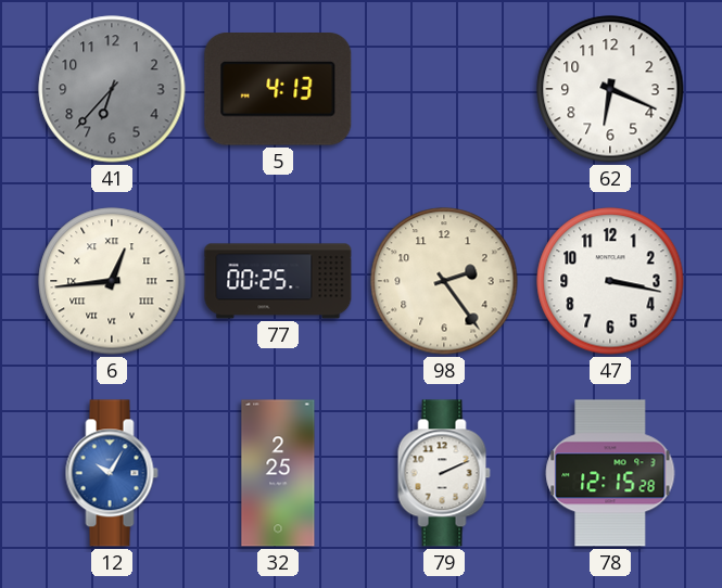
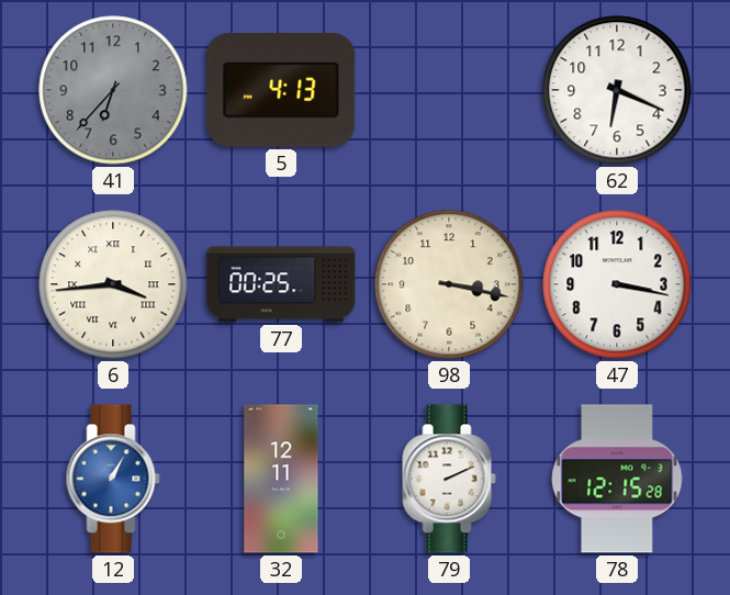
6: 12:44 -> 3:44
98: 2:24 -> 3:17
12: 10:05 -> 1:05
32: 2:25 -> 12:11
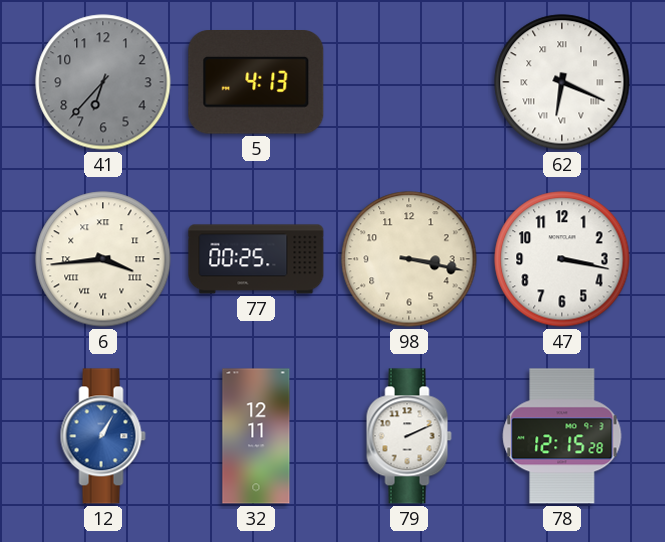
62 numerals: Arabic -> Roman
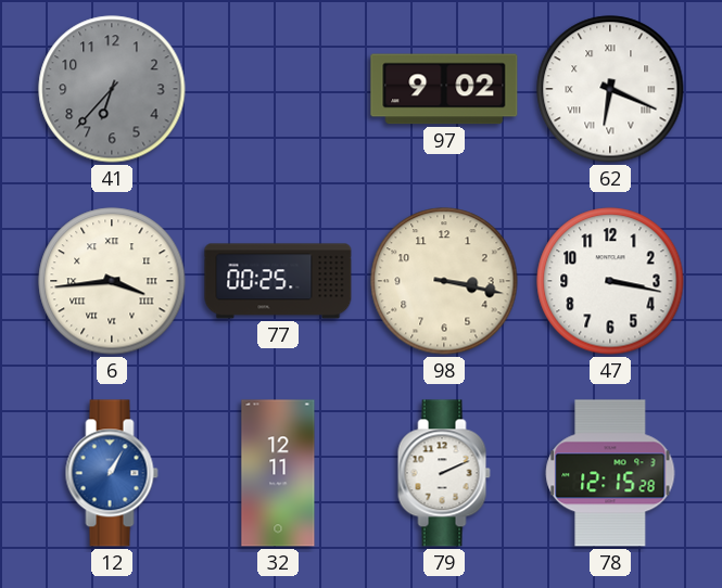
5: 4:13 -> none
97: none -> 9:02
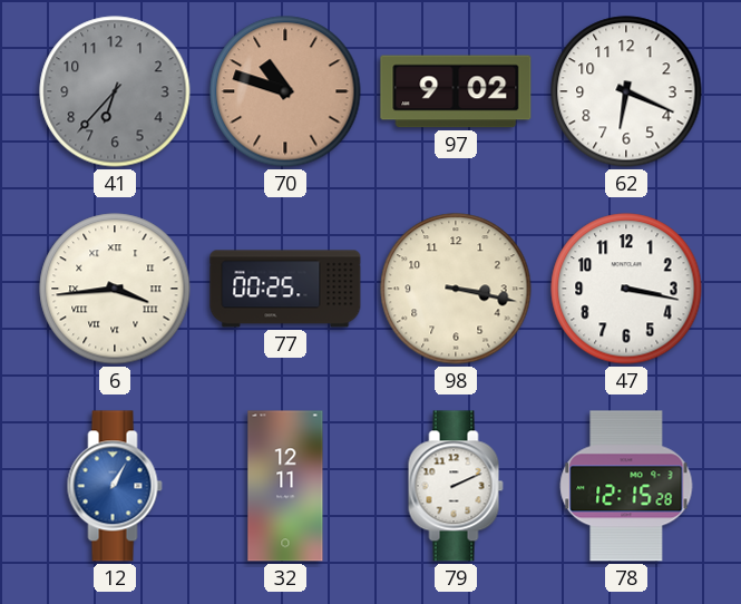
70: none -> 10:48
62 numerals: Roman -> Arabic
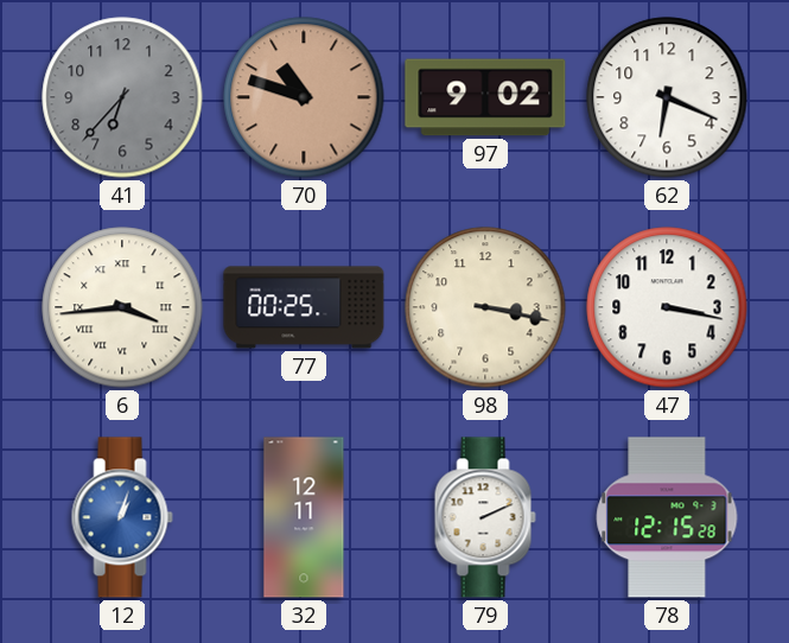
12: 1:05 -> 1:03
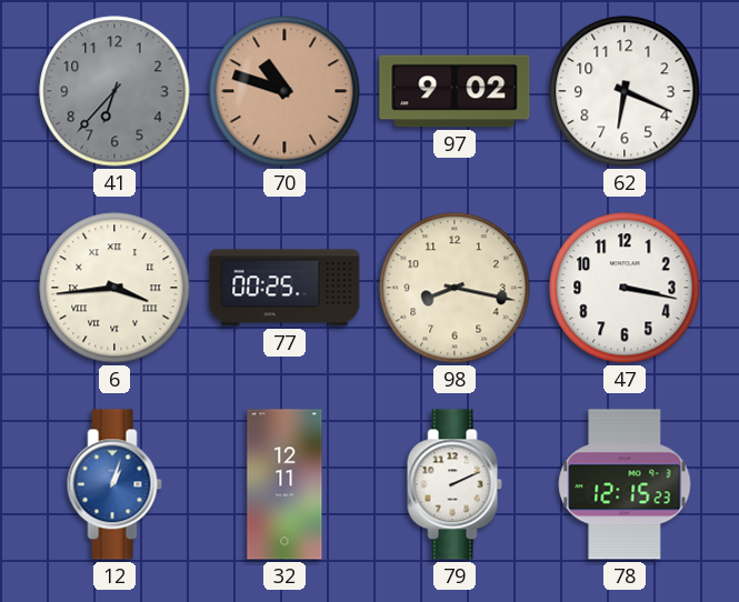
98: 3:17 -> 8:17
78: 12:15:28 -> 12:15:23
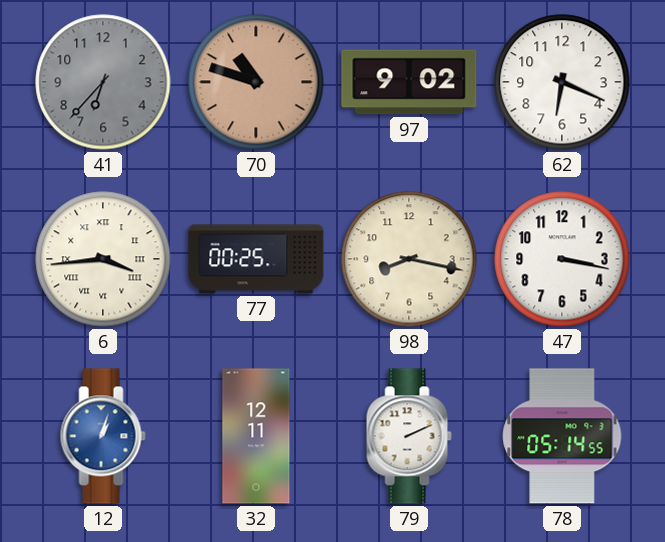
78: 12:15 -> 05:14
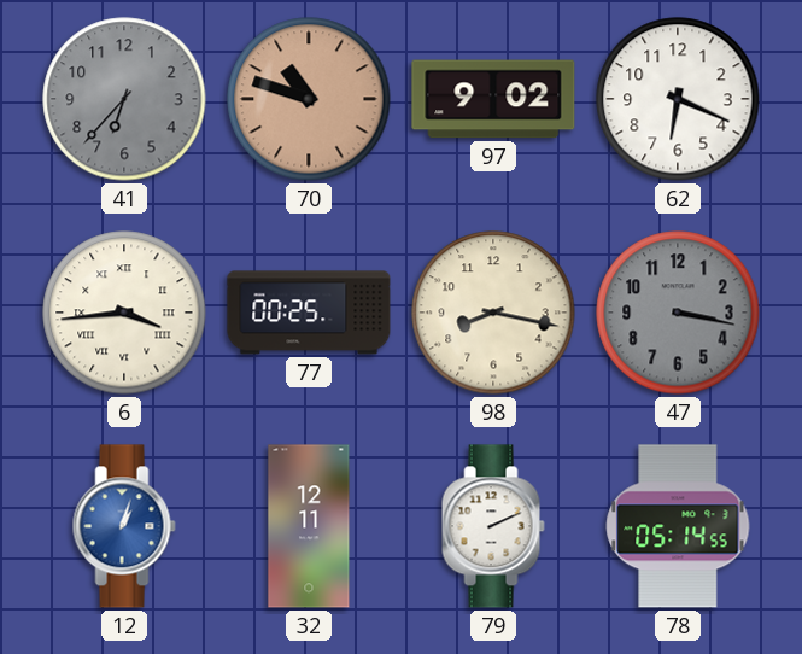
47 dial: white -> grey
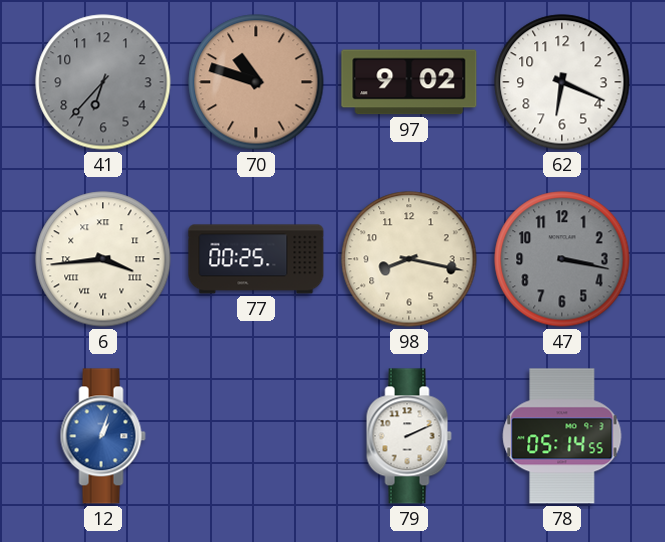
32: 12:11 -> none
